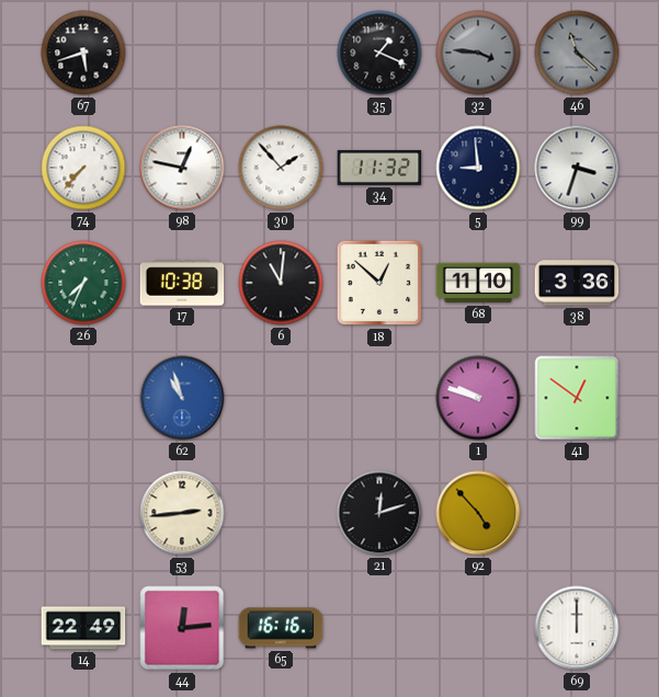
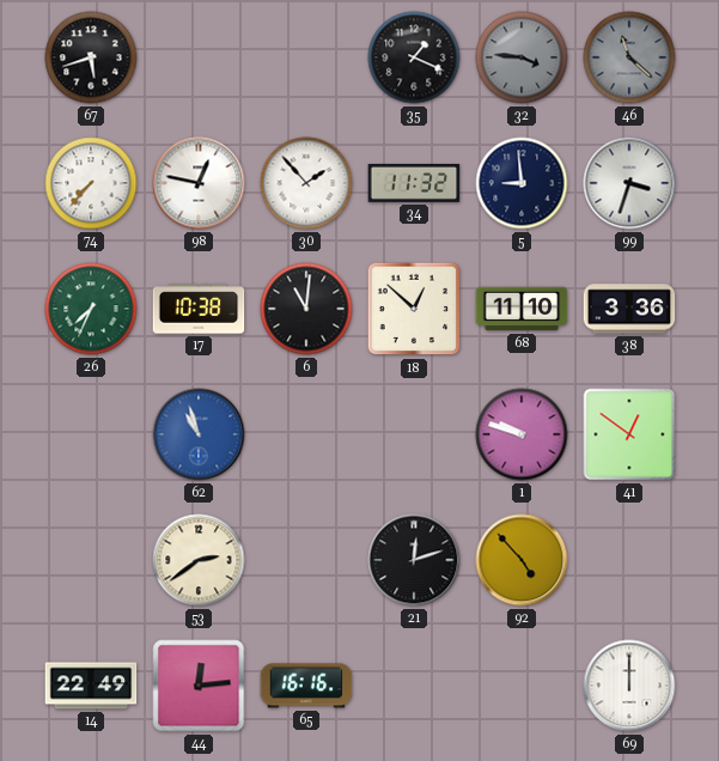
53: 2:44 -> 2:39
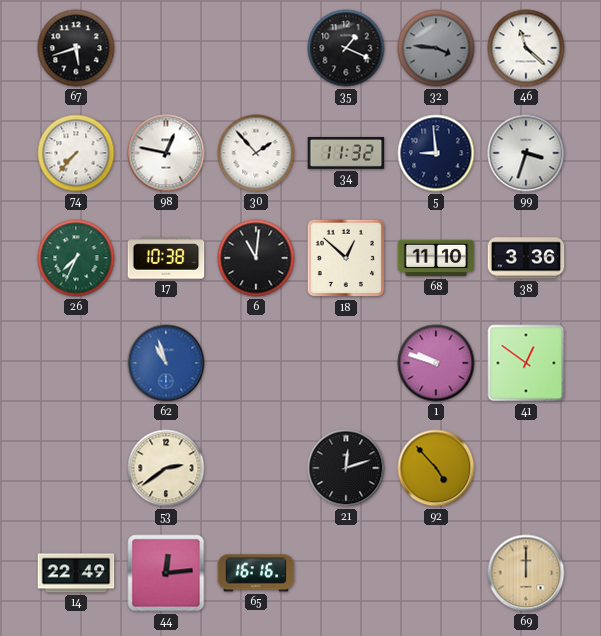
46 dial: grey -> white
69 dial: white -> champagne
